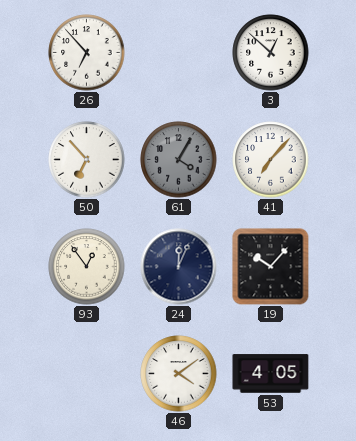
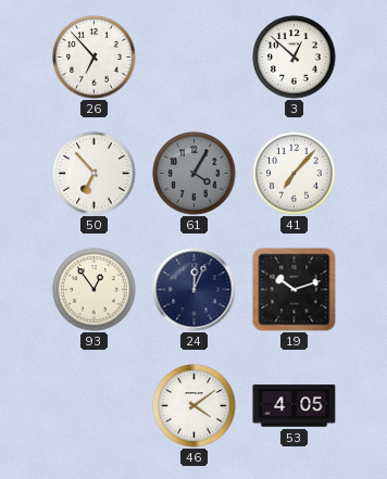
19: 10:07 -> 10:12
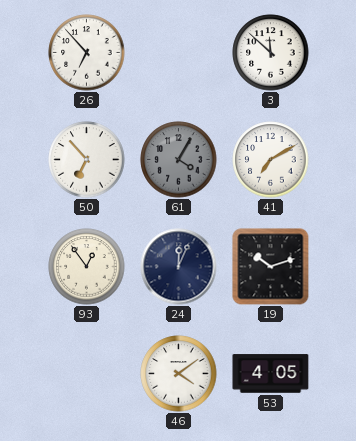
3: 12:52 -> 11:52
41: 7:07 -> 7:10
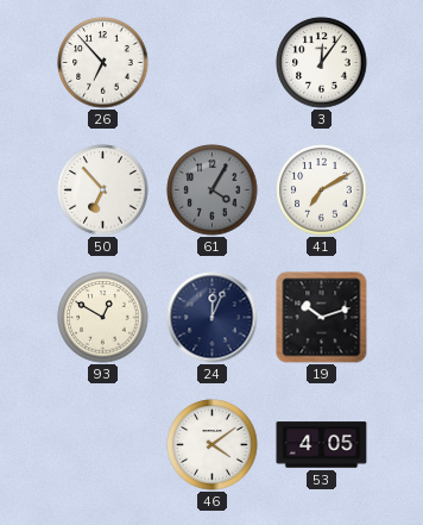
3: 11:52 -> 12:06
93: 12:54 -> 12:50
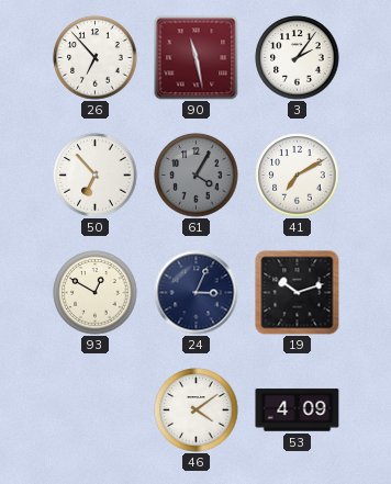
90: none -> 11:28
3: 12:06 -> 2:06
24: 12:04 -> 3:04
53: 4:05 -> 4:09
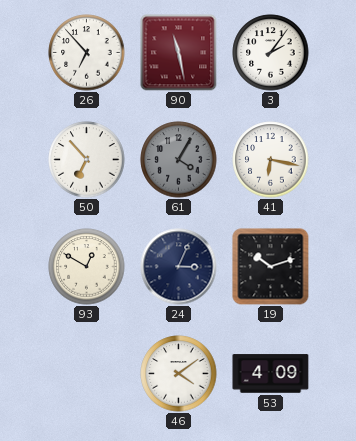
41: 7:10 -> 6:17
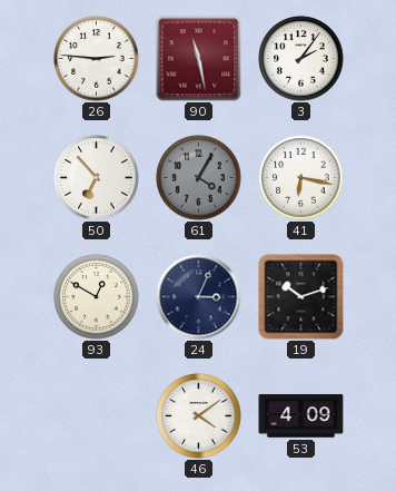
26: 6:53 -> 2:46
